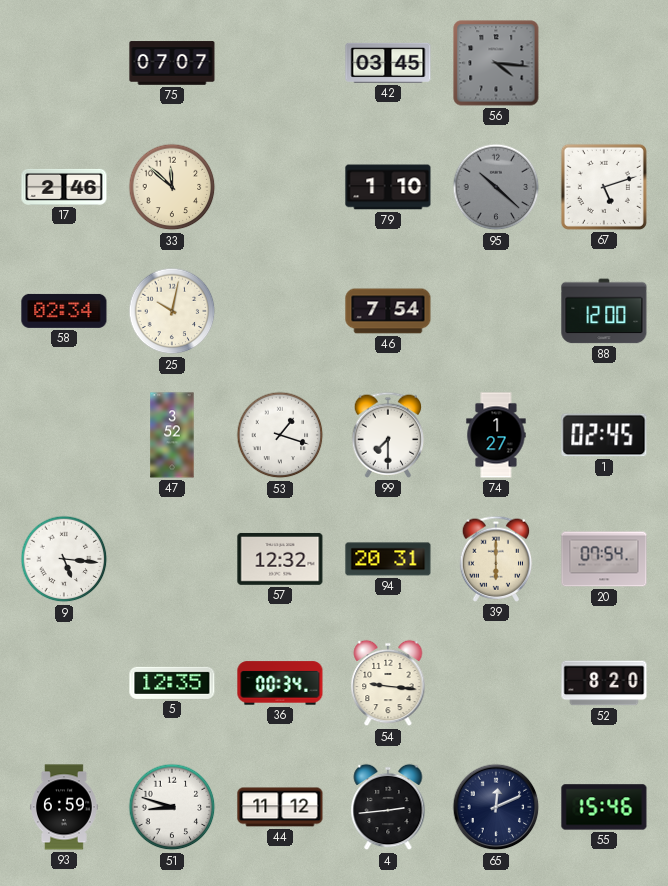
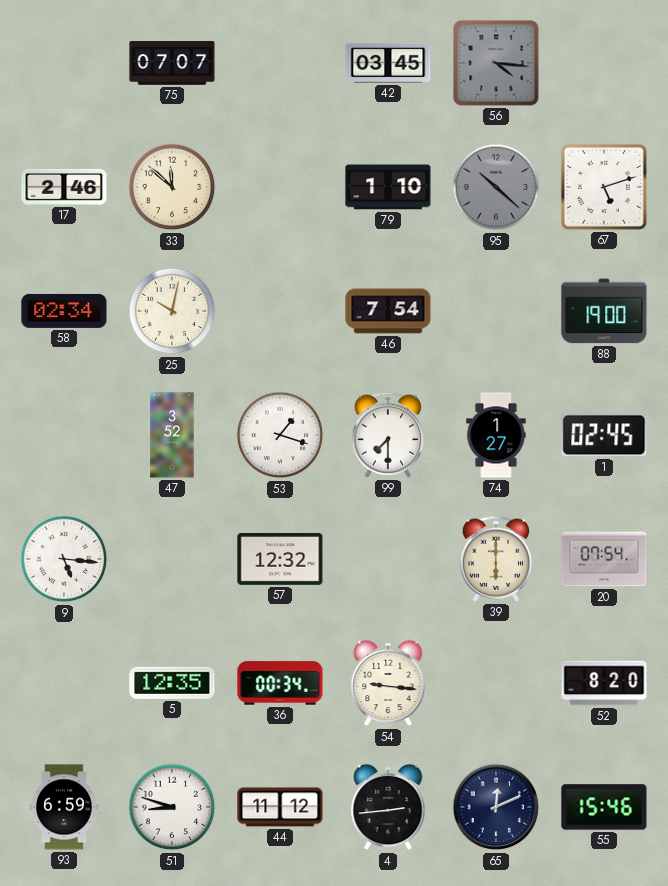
88: 12:00 -> 19:00
94: 20:31 -> none
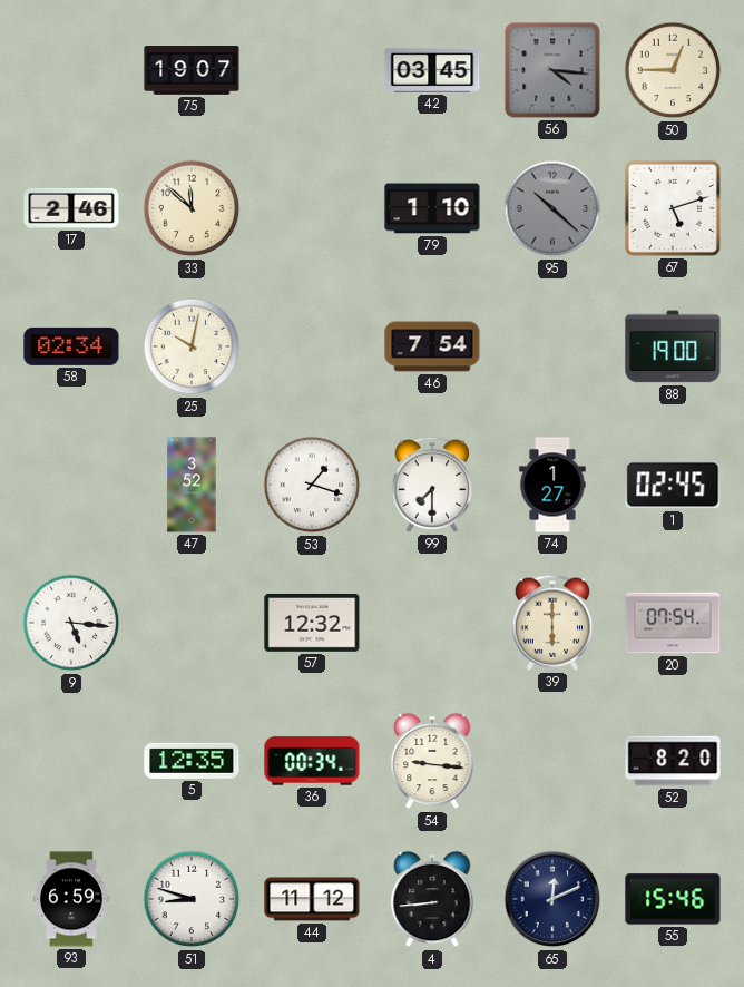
75: 07:07 -> 19:07
50: none -> 12:45
4: 2:44 -> 8:44
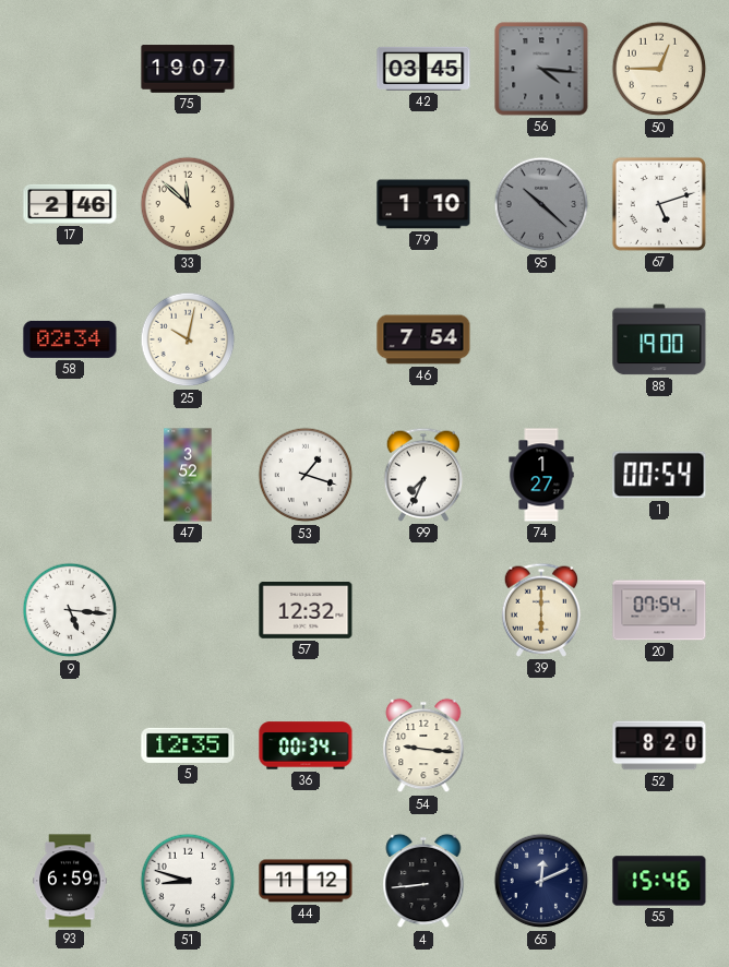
99: 7:30 -> 7:34
1: 02:45 -> 00:54
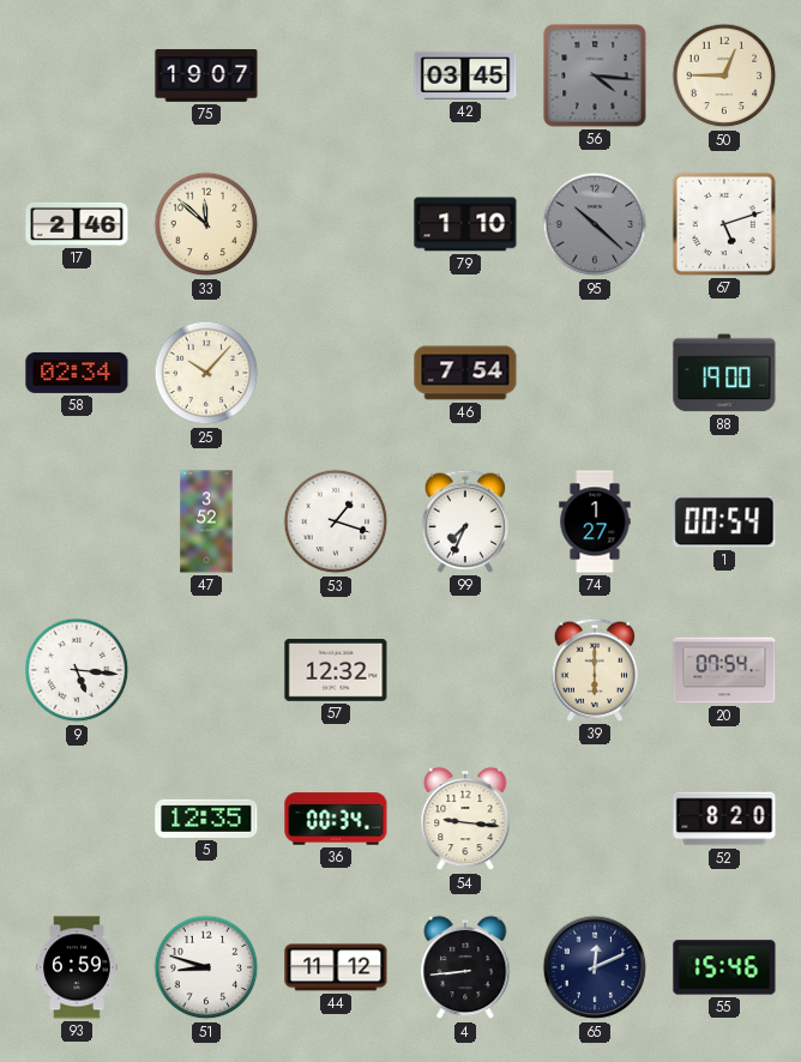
25: 10:02 -> 10:07
